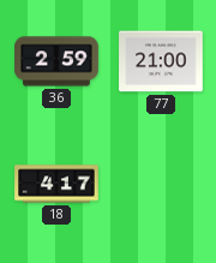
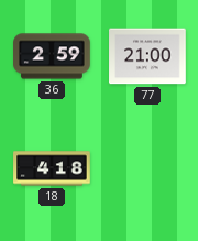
18: 4:17 -> 4:18
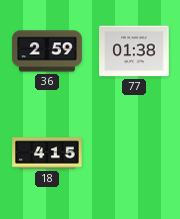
77: 21:00 -> 01:38
18: 4:18 -> 4:15
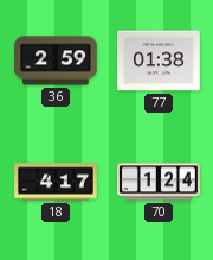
18: 4:15 -> 4:17
70: none -> 1:24
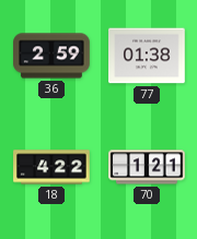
18: 4:17 -> 4:22
70: 1:24 -> 1:21
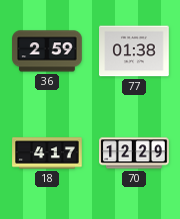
18: 4:22 -> 4:17
70: 1:21 -> 12:29
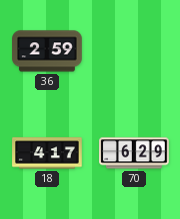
77: 01:38 -> none
70: 12:29 -> 6:29
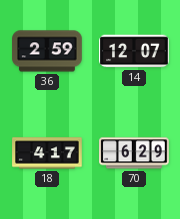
14: none -> 12:07
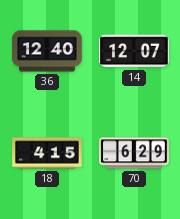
36: 2:59 -> 12:40
18: 4:17 -> 4:15
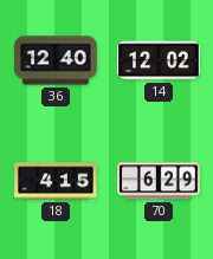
14: 12:07 -> 12:02
